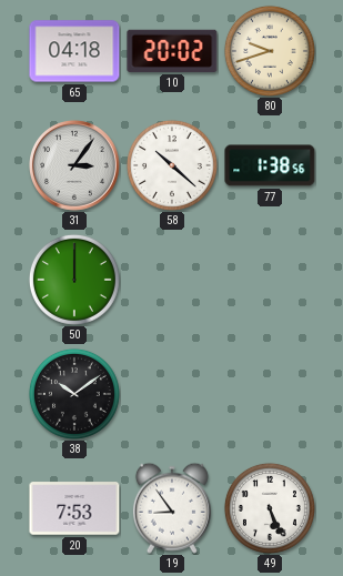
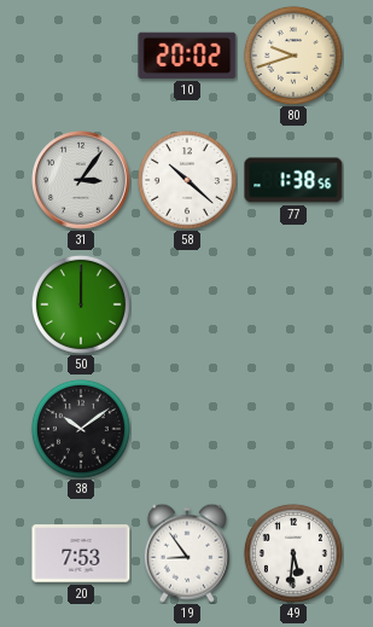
65: 04:18 -> none
49: 5:26 -> 5:31
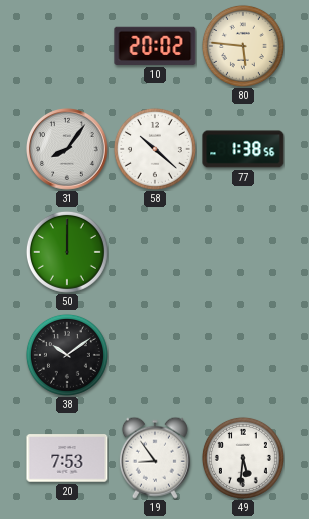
80: 9:42 -> 5:46
31: 3:06 -> 8:06
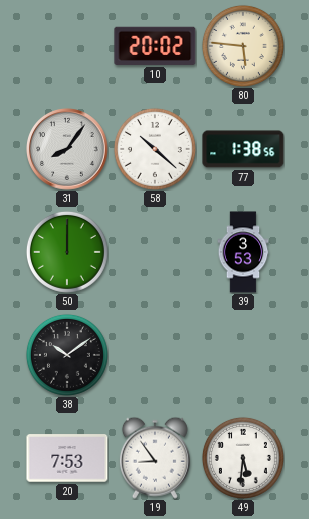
39: none -> 3:53
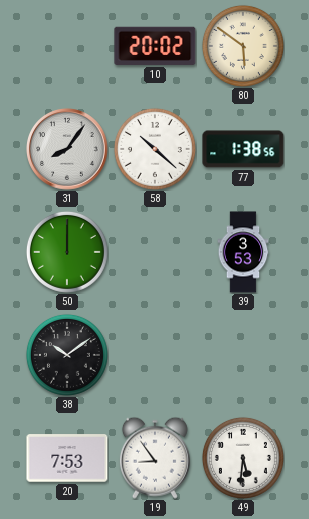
80: 5:46 -> 5:51
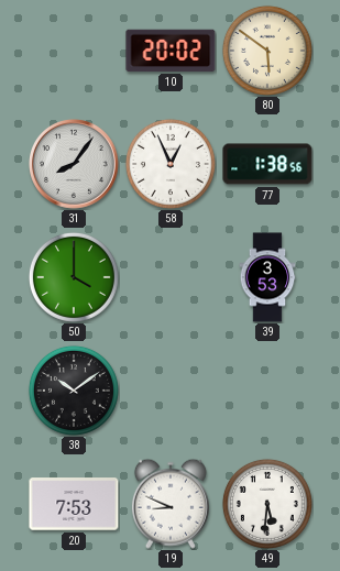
58: 10:22 -> 12:56
50: 12:00 -> 4:00
19: 8:54 -> 8:49
